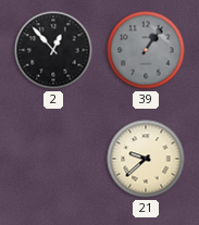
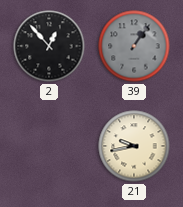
21: 9:38 -> 9:43
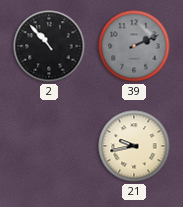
2: 12:53 -> 10:53
39: 1:06 -> 2:11
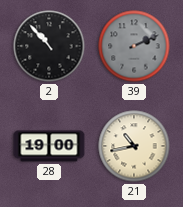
28: none -> 19:00
21: 9:43 -> 10:43
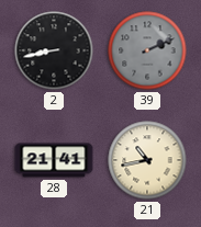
2: 10:53 -> 8:43
28: 19:00 -> 21:41
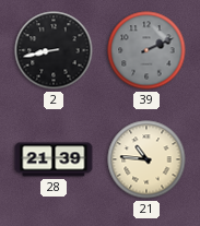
28: 21:41 -> 21:39
21: 10:43 -> 10:46
